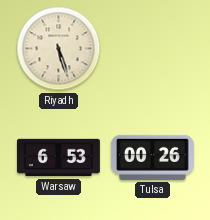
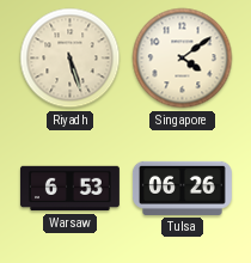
Singapore: none -> 4:09
Tulsa: 00:26 -> 06:26
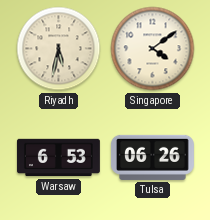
Riyadh: 5:27 -> 5:32
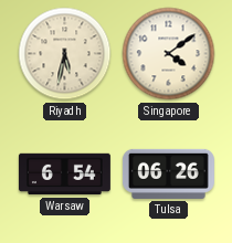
Warsaw: 6:53 -> 6:54
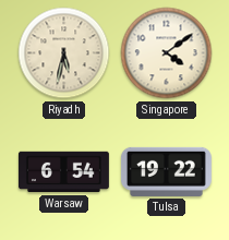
Tulsa: 06:26 -> 19:22
